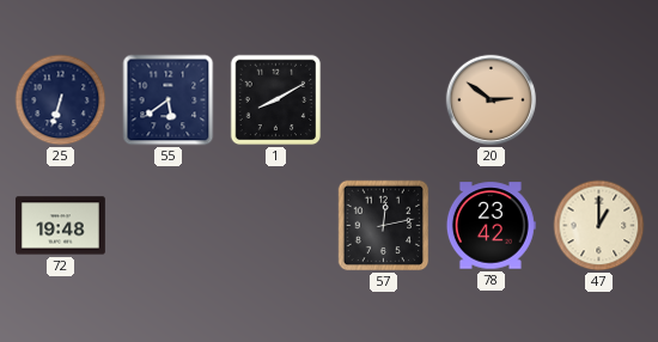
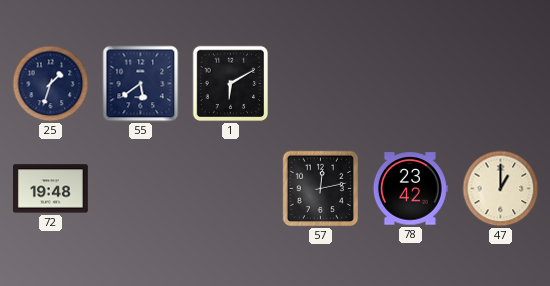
25: 6:33 -> 1:33
1: 8:10 -> 6:10
20: 2:51 -> none
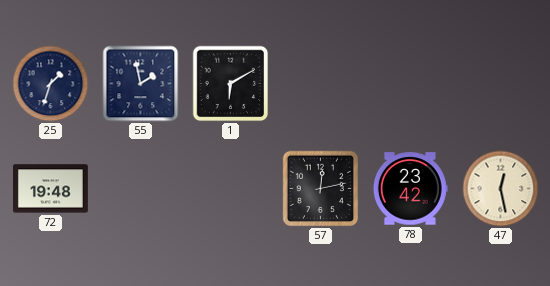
55: 5:39 -> 1:58
47: 1:00 -> 12:28
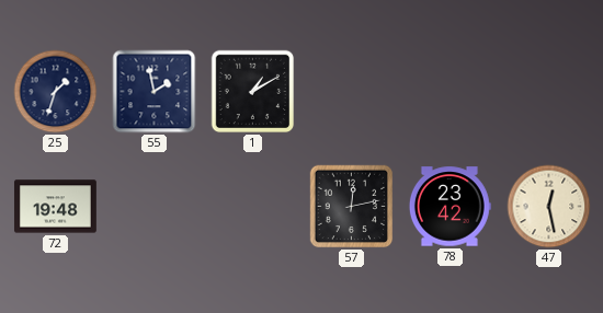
1: 6:10 -> 1:10
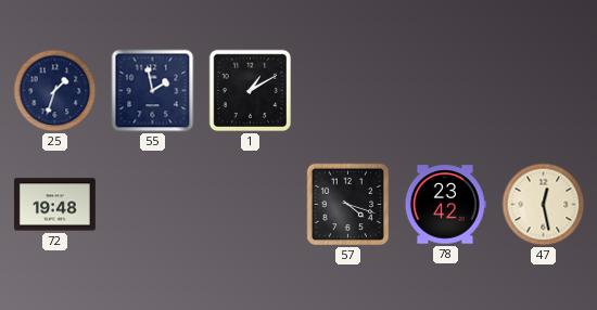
57: 12:13 -> 4:18
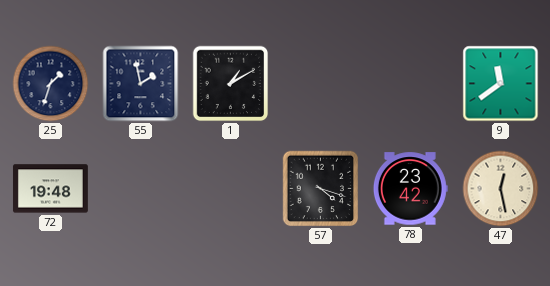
9: none -> 11:39
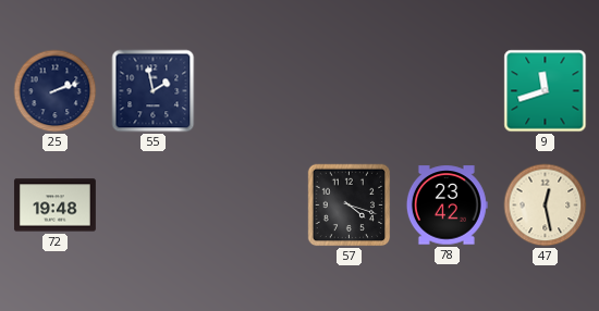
25: 1:33 -> 2:12
1: 1:10 -> none
9: 11:39 -> 11:42
